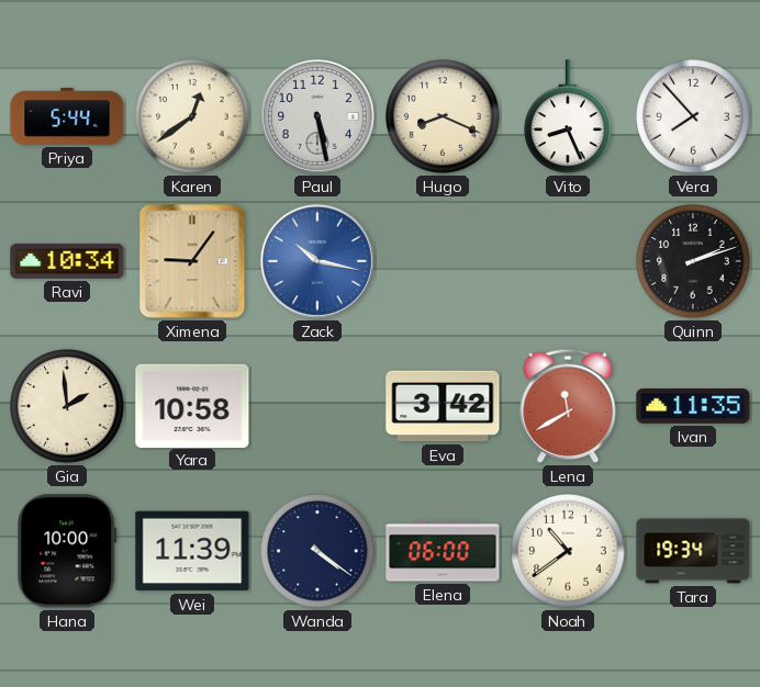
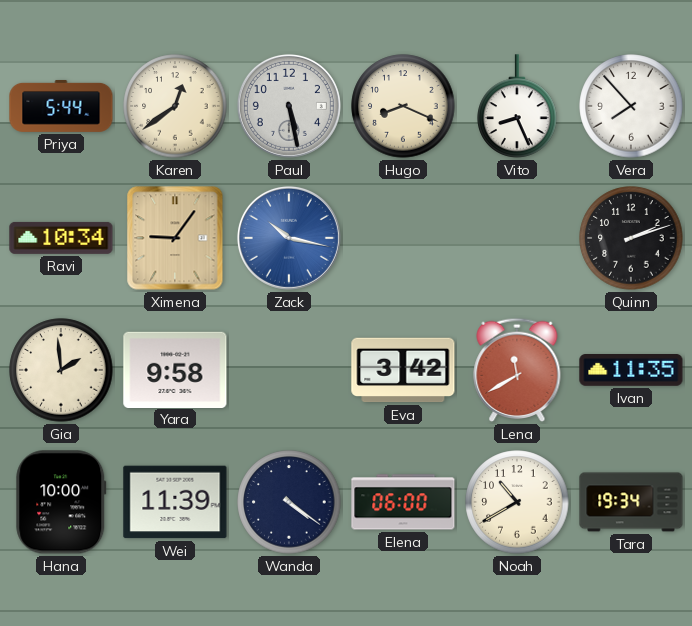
Yara: 10:58 -> 9:58
Noah: 10:39 -> 10:40
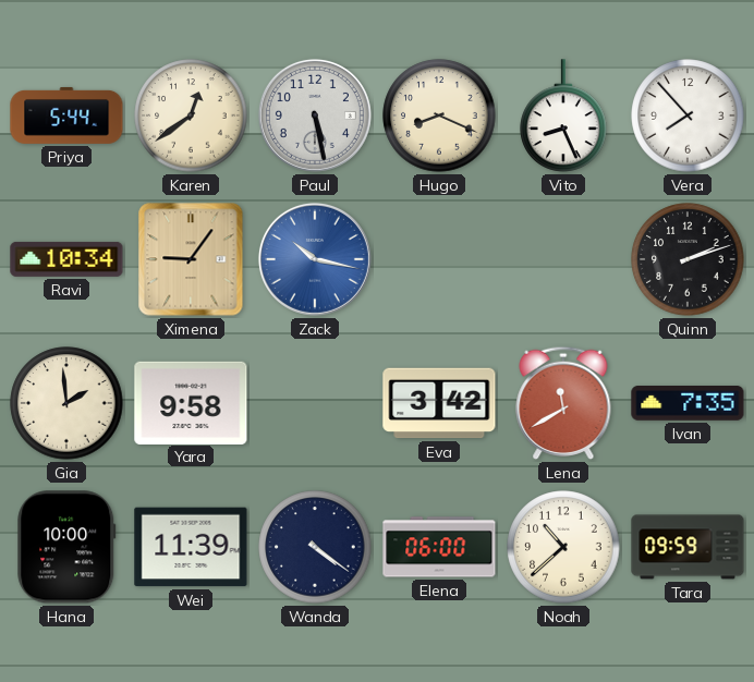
Ivan: 11:35 -> 7:35
Noah: 10:40 -> 10:38
Tara: 19:34 -> 09:59
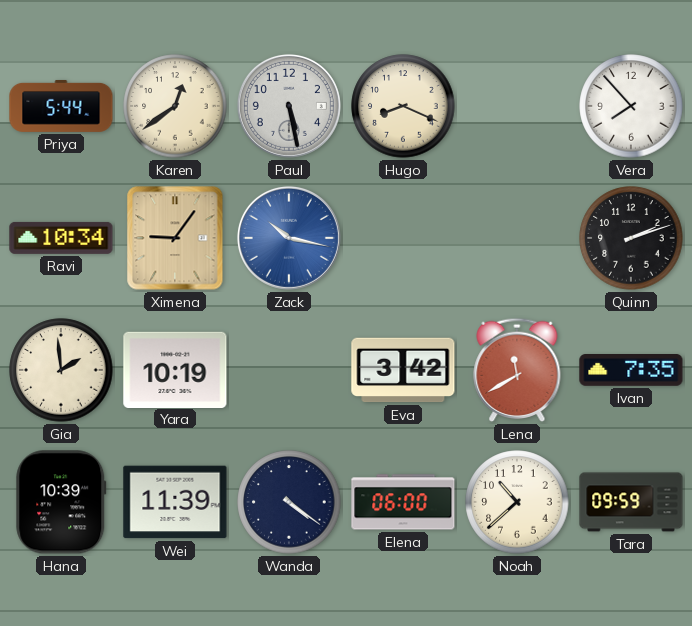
Vito: 8:26 -> none
Yara: 9:58 -> 10:19
Hana: 10:00 -> 10:39
